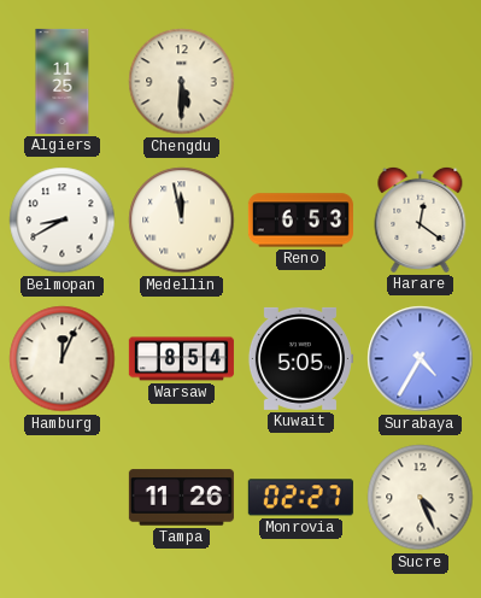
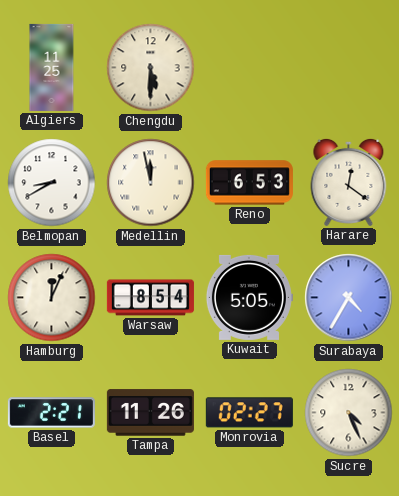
Basel: none -> 2:21
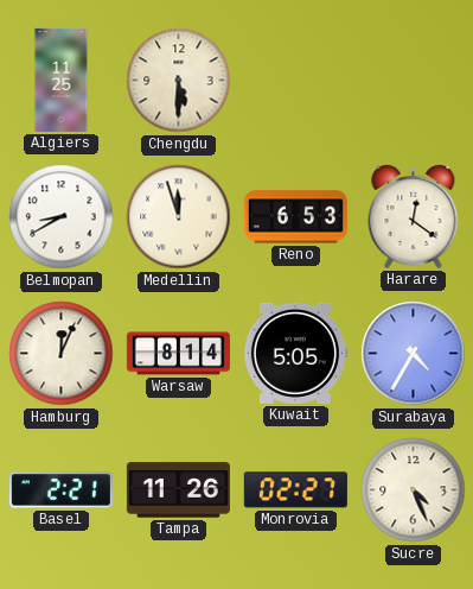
Medellin: 11:58 -> 11:57
Warsaw: 8:54 -> 8:14
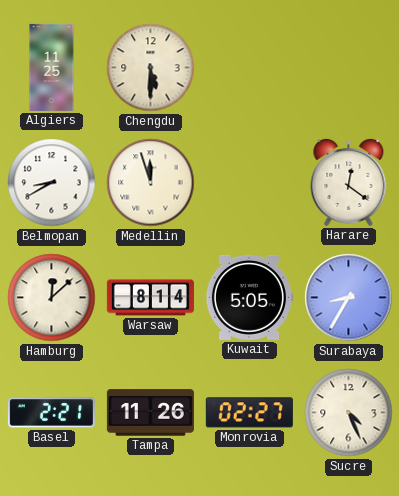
Reno: 6:53 -> none
Hamburg: 12:04 -> 12:08
Surabaya: 4:35 -> 8:35
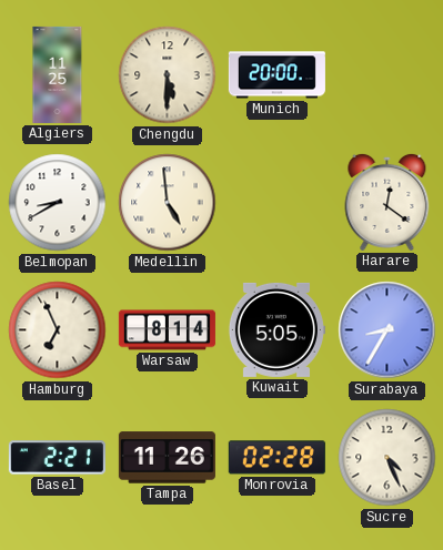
Munich: none -> 20:00
Medellin: 11:57 -> 4:59
Hamburg: 12:08 -> 6:56
Monrovia: 02:27 -> 02:28
